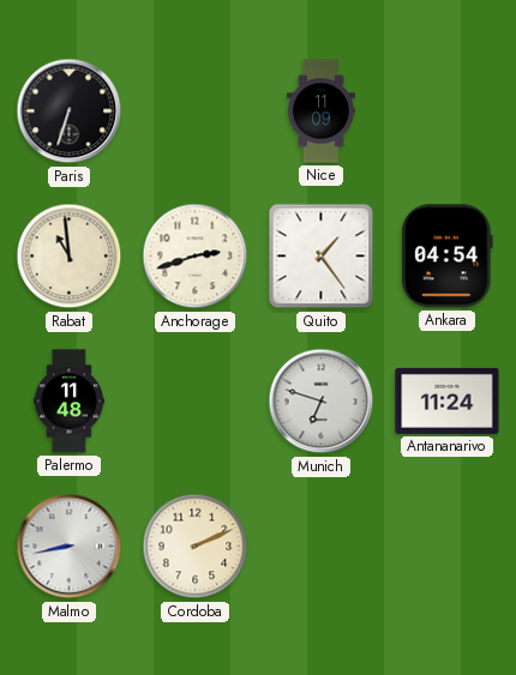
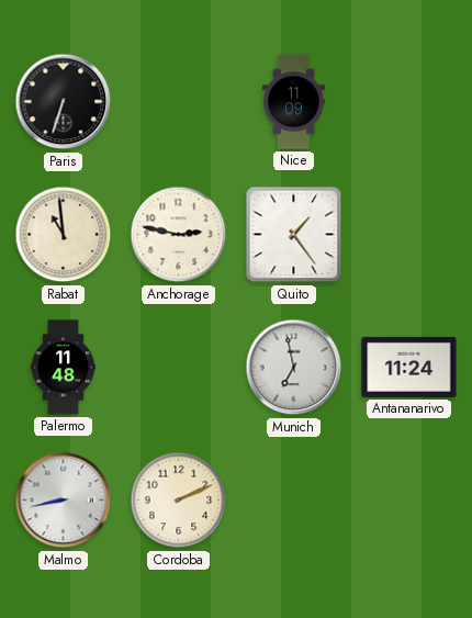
Anchorage: 2:42 -> 2:47
Ankara: 04:54 -> none
Munich: 6:48 -> 6:58
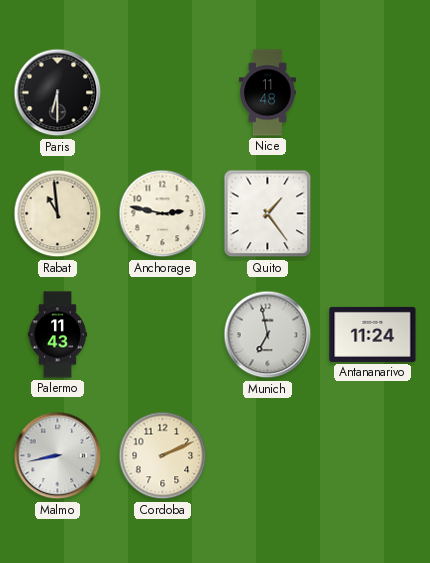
Paris: 6:33 -> 6:30
Nice: 11:09 -> 11:48
Palermo: 11:48 -> 11:43
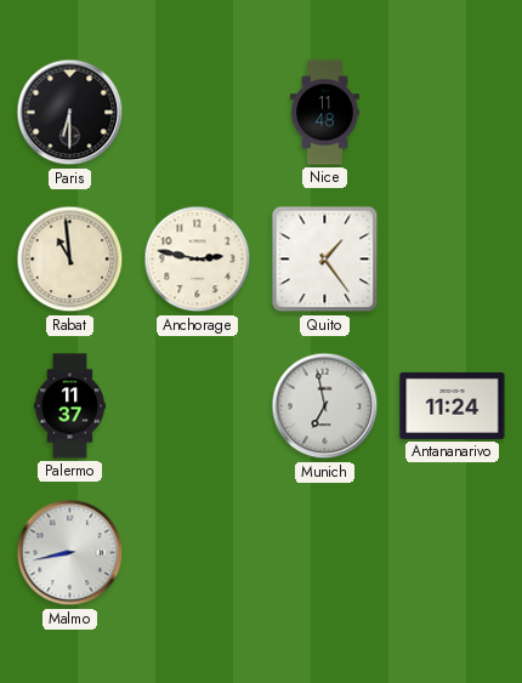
Palermo: 11:43 -> 11:37
Cordoba: 2:11 -> none
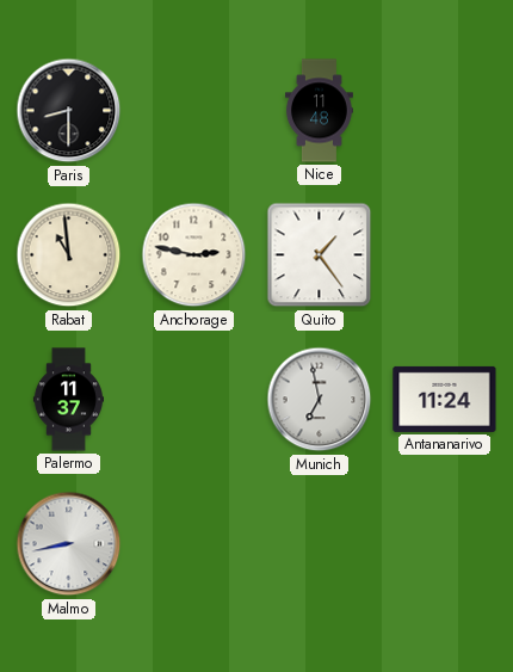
Paris: 6:30 -> 8:30
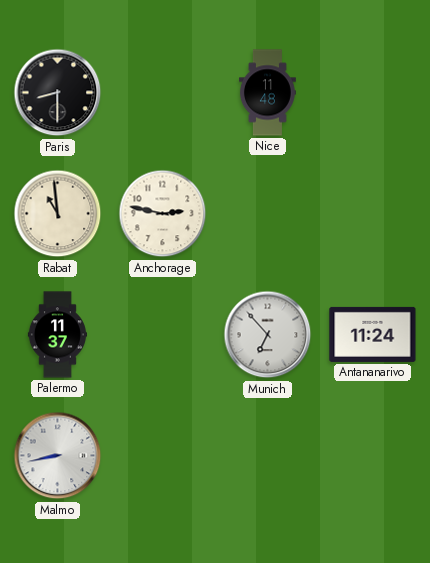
Quito: 1:24 -> none
Munich: 6:58 -> 6:53
